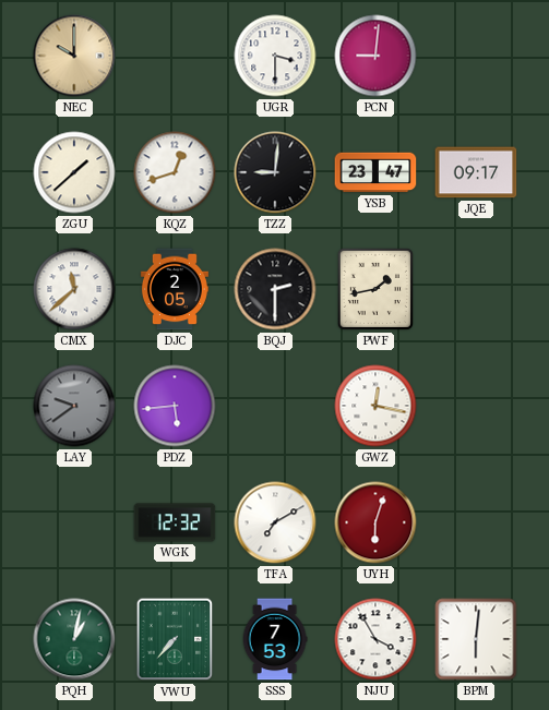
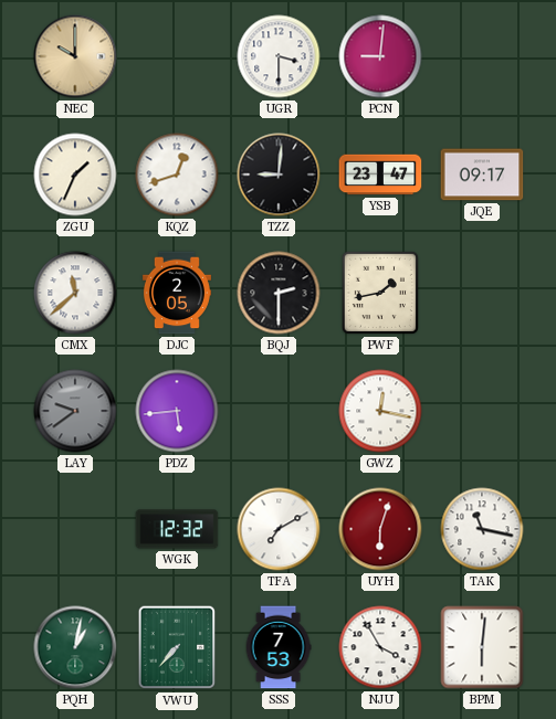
ZGU: 1:38 -> 1:34
TAK: none -> 11:17
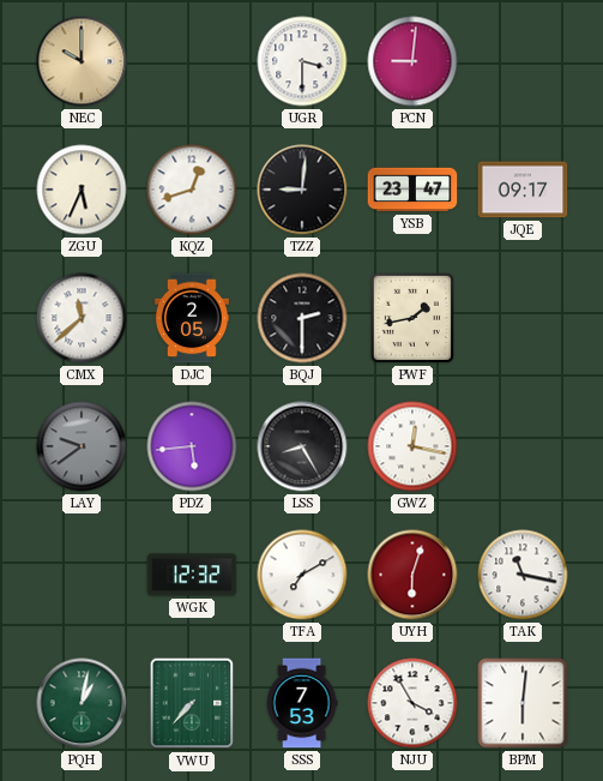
ZGU: 1:34 -> 5:34
LSS: none -> 8:25
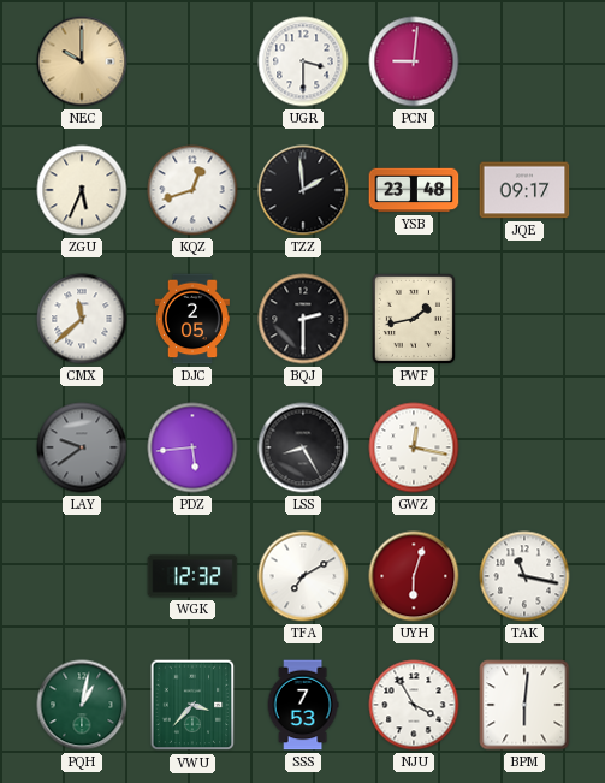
TZZ: 9:01 -> 1:59
YSB: 23:47 -> 23:48
VWU: 7:37 -> 3:37
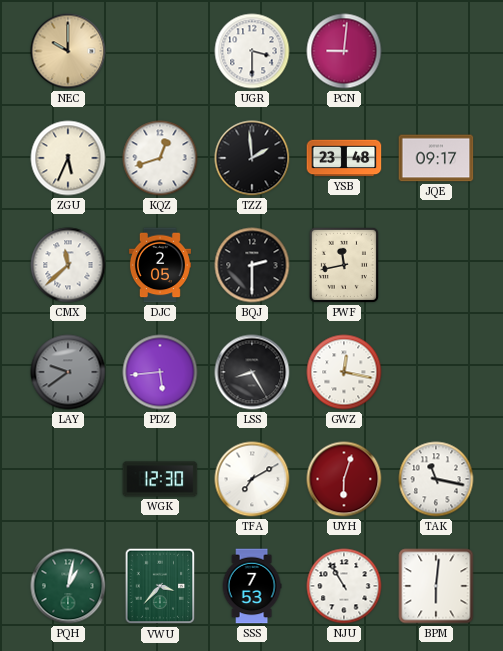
PWF: 1:43 -> 11:43
WGK: 12:32 -> 12:30
NJU: 3:55 -> 10:55
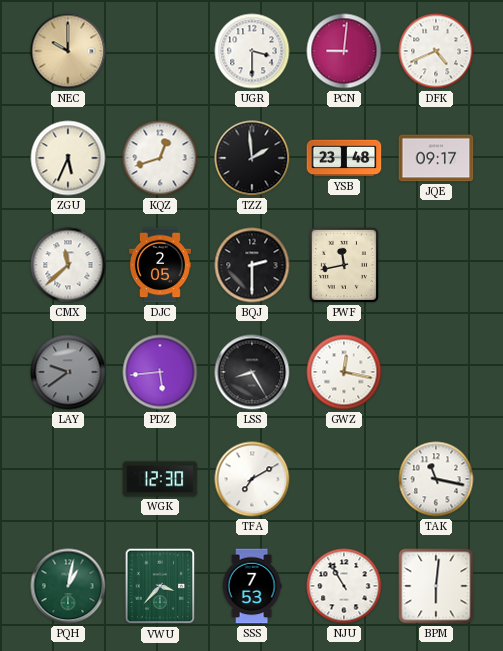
DFK: none -> 4:41
UYH: 6:03 -> none
